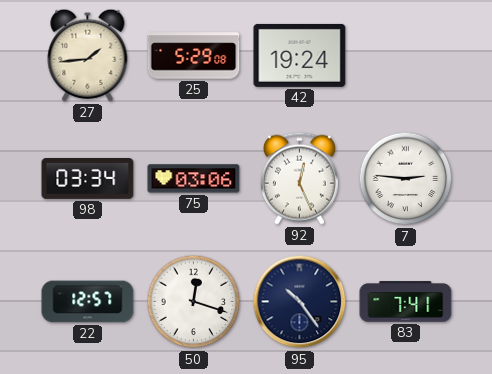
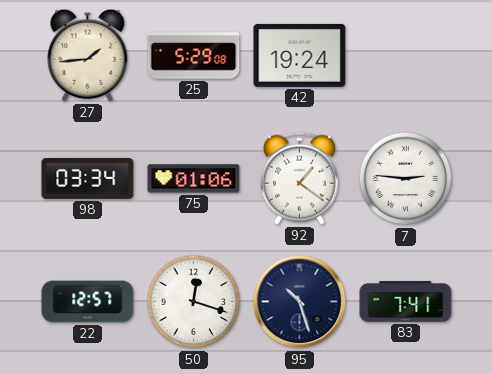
75: 03:06 -> 01:06
92: 12:26 -> 1:21
95: 10:24 -> 10:27
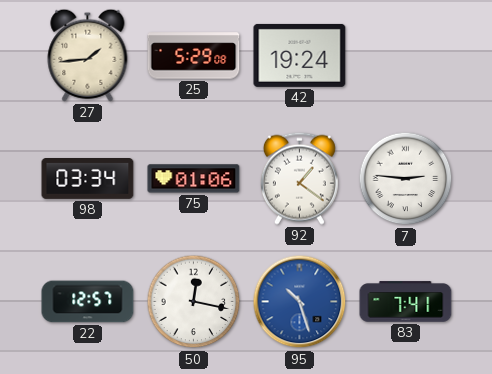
50: 12:18 -> 12:17
95 dial: navy -> blue
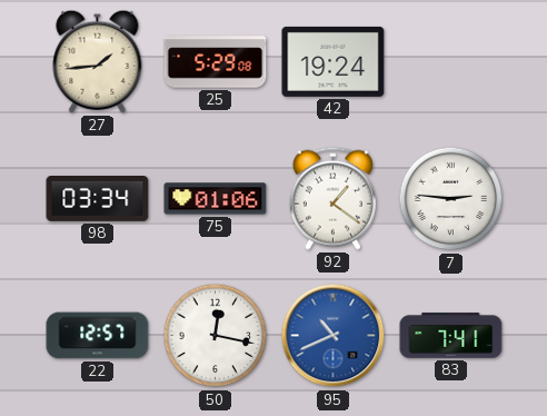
95: 10:27 -> 10:41
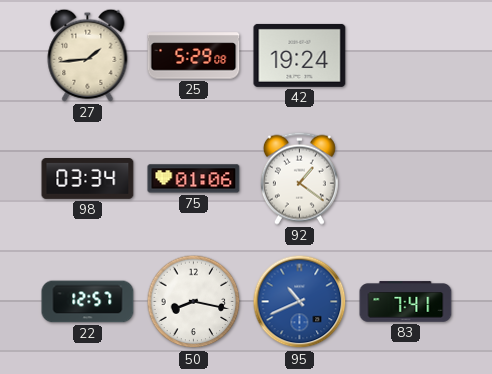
7: 2:46 -> none
50: 12:17 -> 8:17
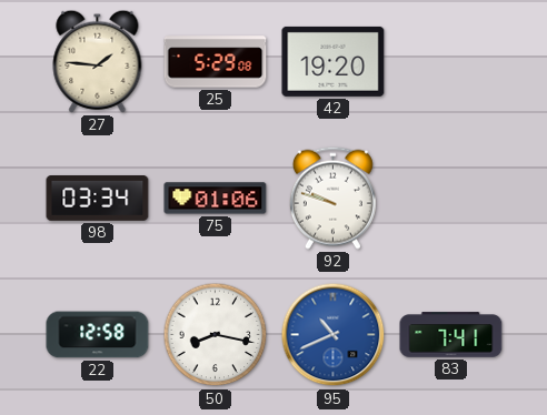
27: 1:44 -> 1:46
42: 19:24 -> 19:20
92: 1:21 -> 9:48
22: 12:57 -> 12:58
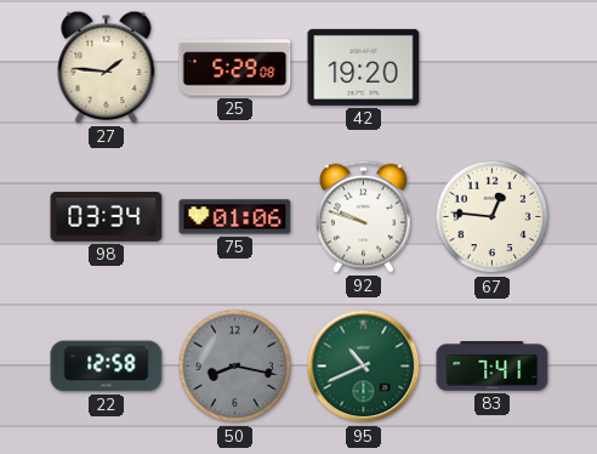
67: none -> 12:46
50 dial: white -> grey
95 dial: blue -> green
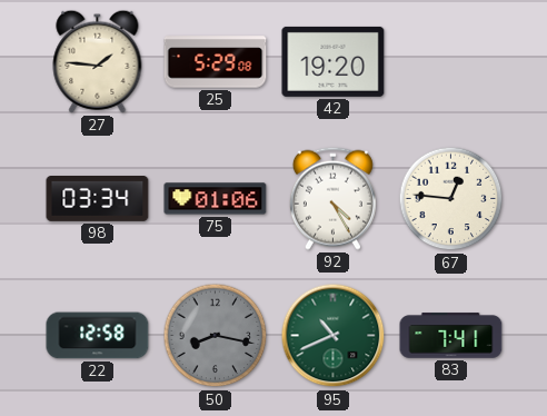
92: 9:48 -> 4:25
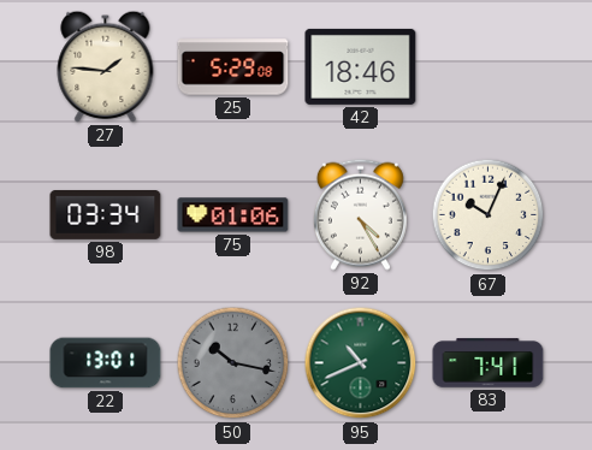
42: 19:20 -> 18:46
67: 12:46 -> 10:04
22: 12:58 -> 13:01
50: 8:17 -> 10:17
